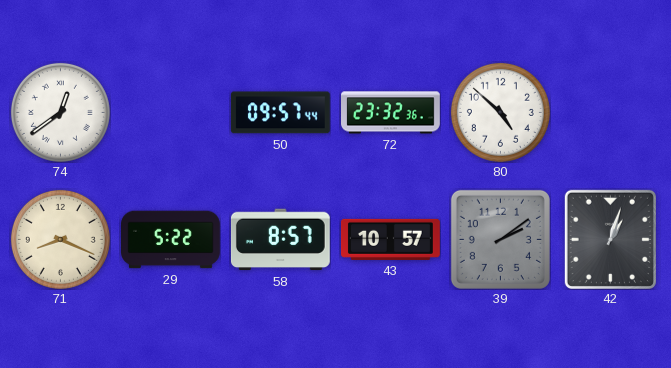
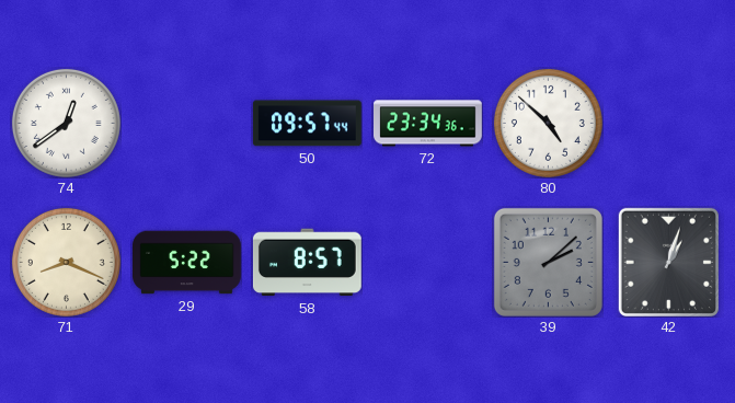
72: 23:32 -> 23:34
43: 10:57 -> none
39: 2:09 -> 2:08
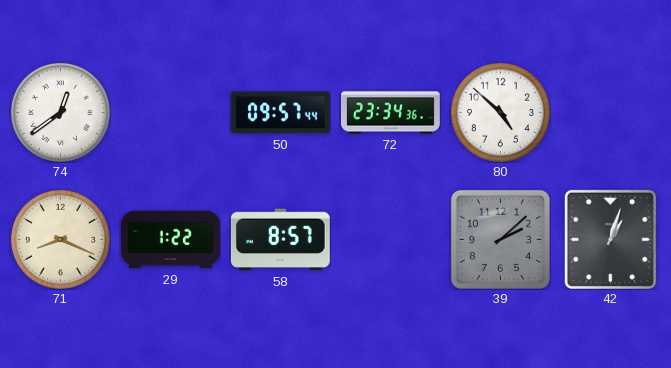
29: 5:22 -> 1:22
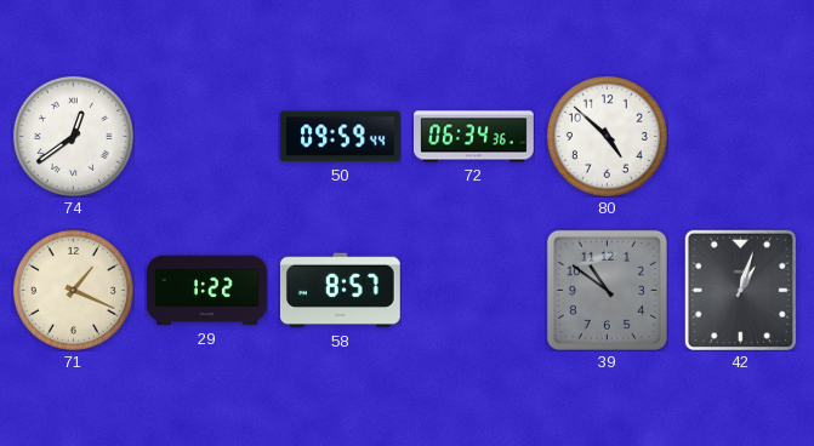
50: 09:57 -> 09:59
72: 23:34 -> 06:34
71: 8:19 -> 1:19
39: 2:08 -> 10:51
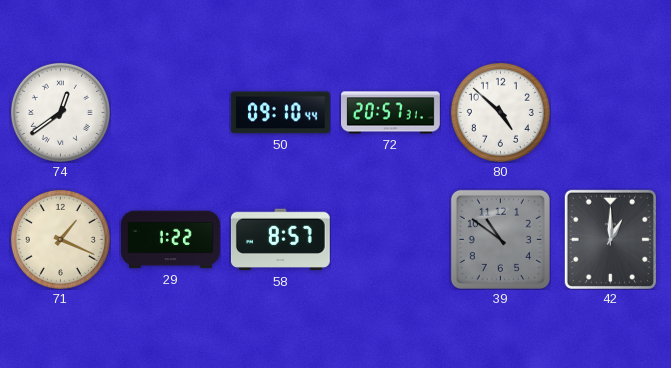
50: 09:59 -> 09:10
72: 06:34 -> 20:57
42: 1:03 -> 1:00
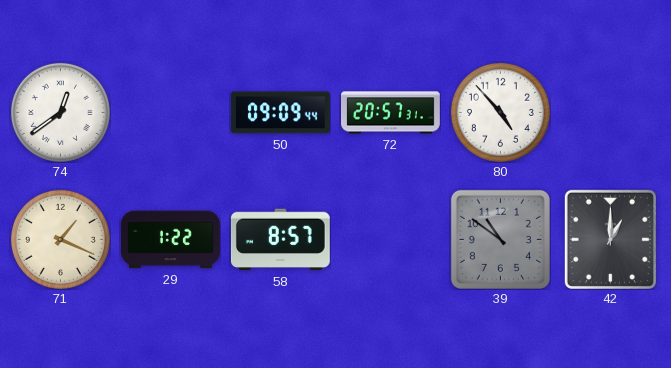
50: 09:10 -> 09:09
80: 4:52 -> 4:53
